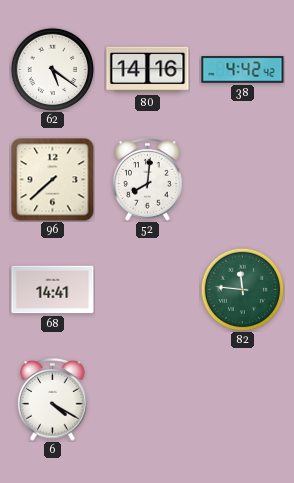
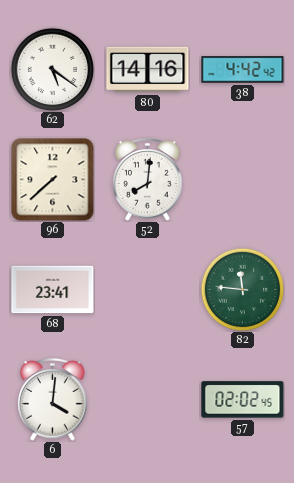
68: 14:41 -> 23:41
6: 4:20 -> 4:01
57: none -> 02:02
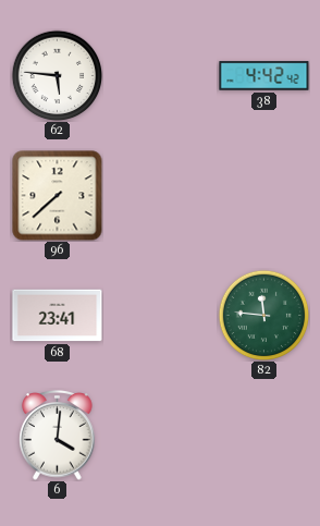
62: 5:21 -> 5:46
80: 14:16 -> none
52: 8:01 -> none
57: 02:02 -> none
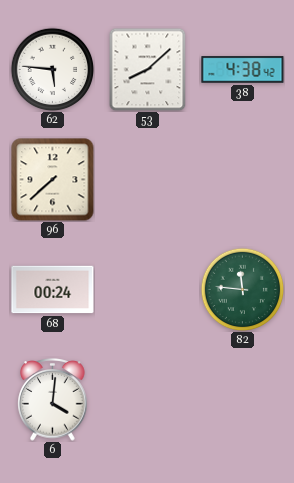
53: none -> 8:08
38: 4:42 -> 4:38
68: 23:41 -> 00:24
